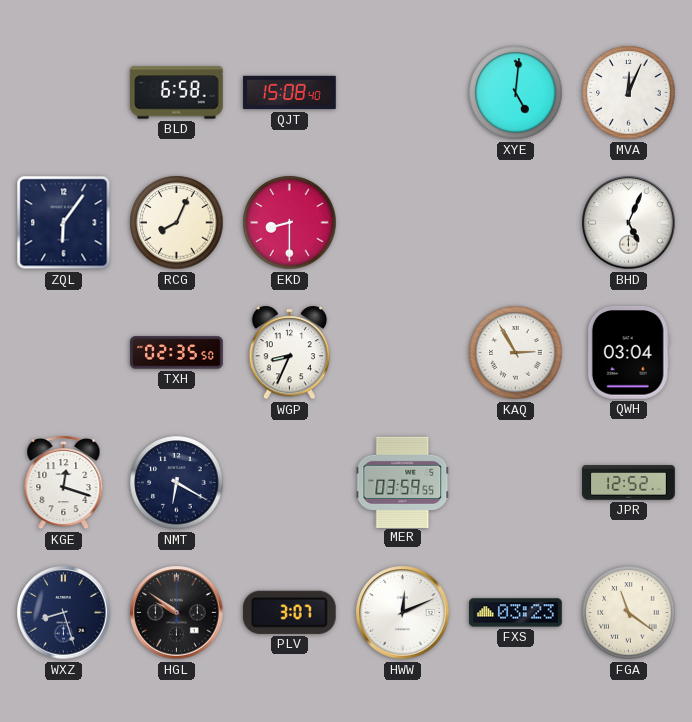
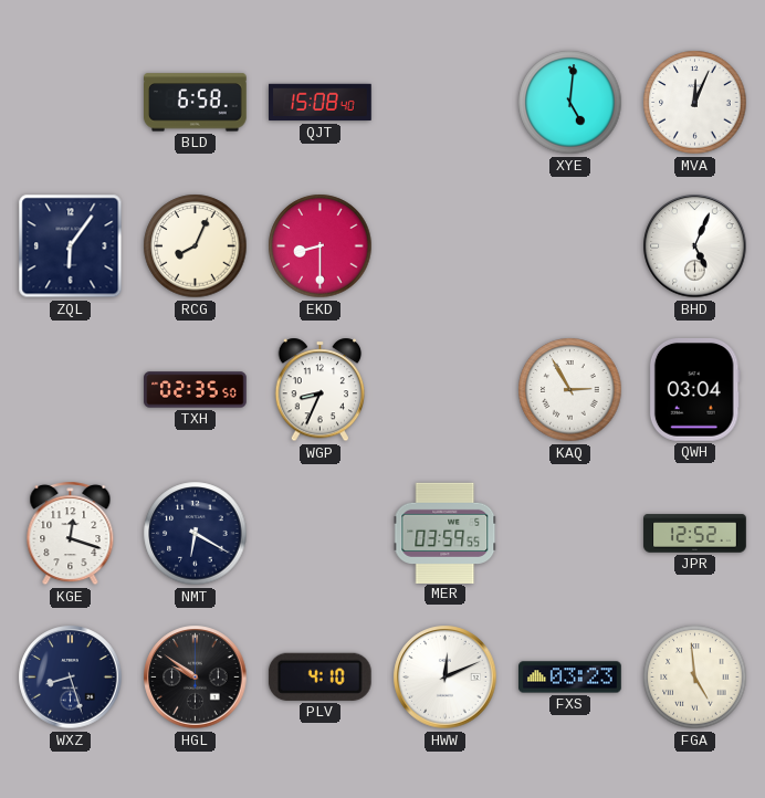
PLV: 3:07 -> 4:10
FGA: 11:21 -> 4:59
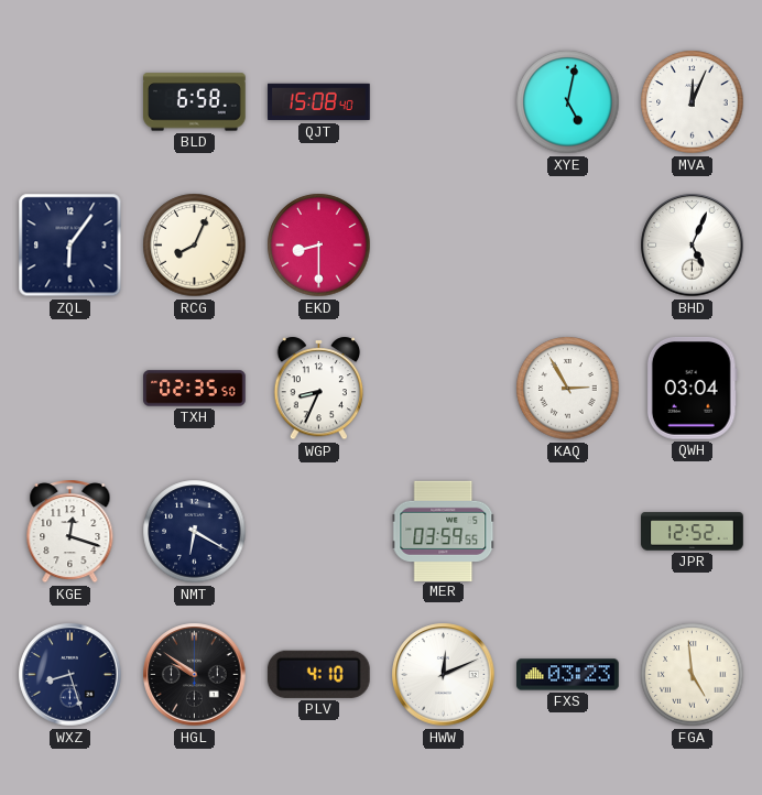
XYE: 5:01 -> 5:02
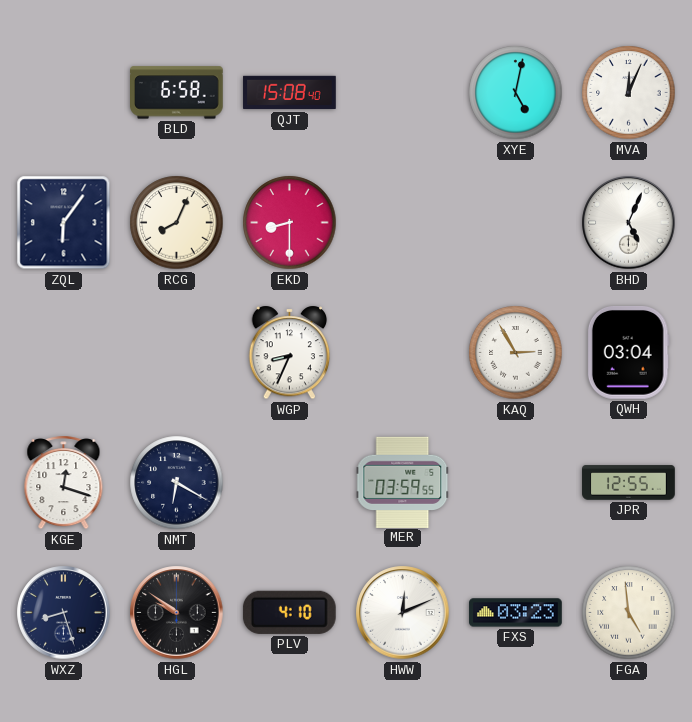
TXH: 02:35 -> none
JPR: 12:52 -> 12:55
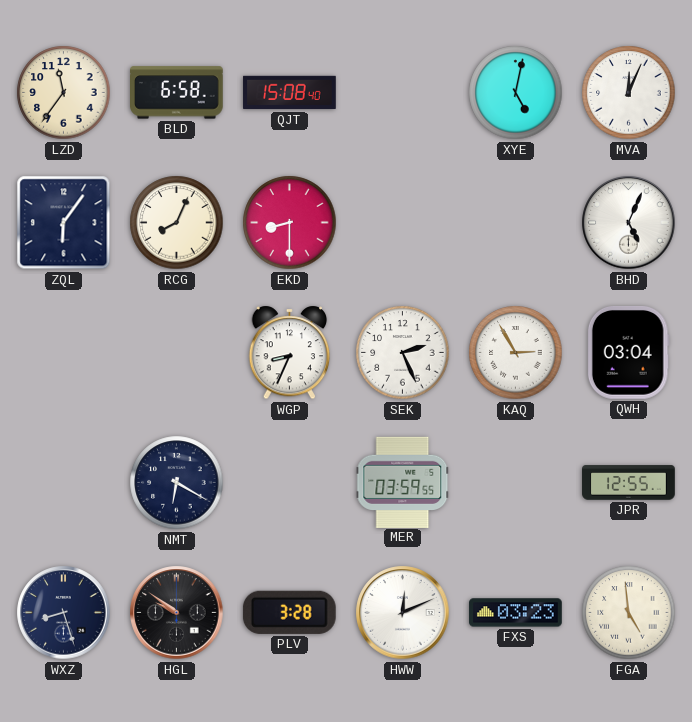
LZD: none -> 11:36
SEK: none -> 2:26
KGE: 12:18 -> none
PLV: 4:10 -> 3:28
